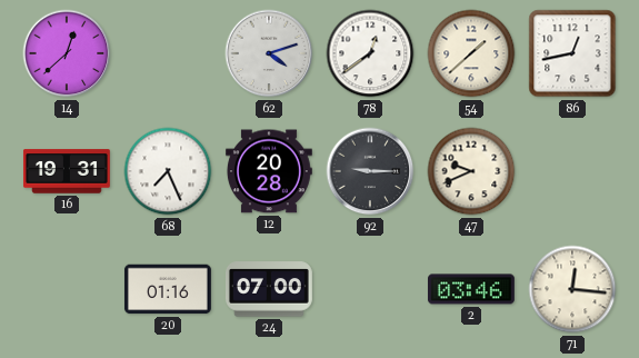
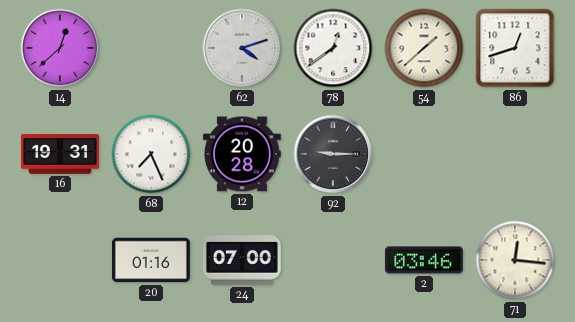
86: 12:43 -> 12:42
47: 9:41 -> none
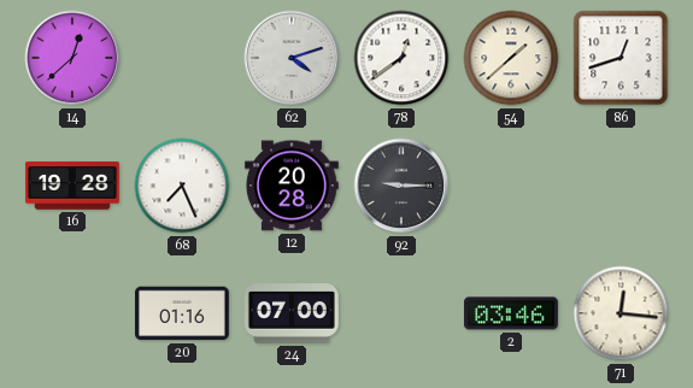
16: 19:31 -> 19:28
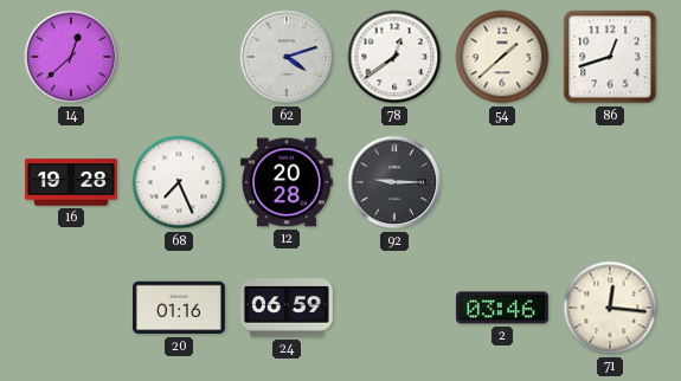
24: 07:00 -> 06:59
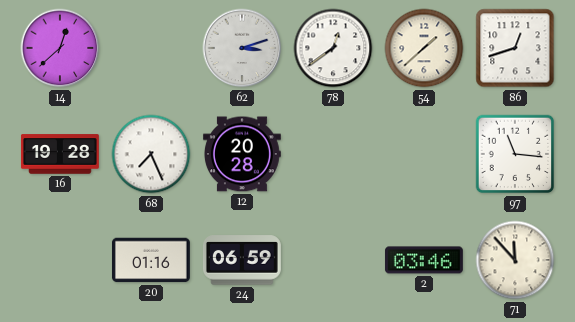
62: 4:12 -> 3:12
92: 9:15 -> none
97: none -> 11:16
71: 12:16 -> 11:53
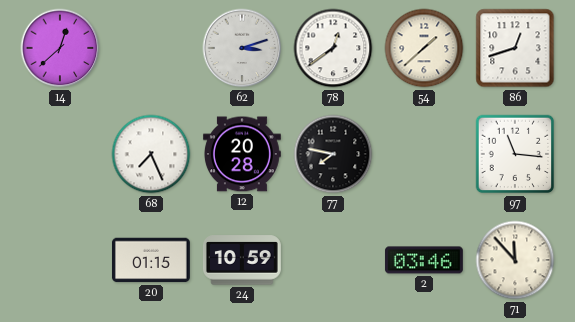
16: 19:28 -> none
77: none -> 7:47
20: 01:16 -> 01:15
24: 06:59 -> 10:59
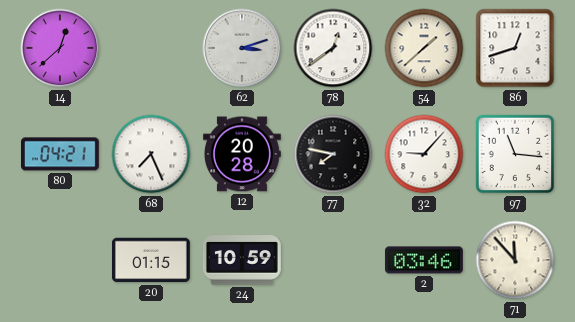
80: none -> 04:21
32: none -> 9:07
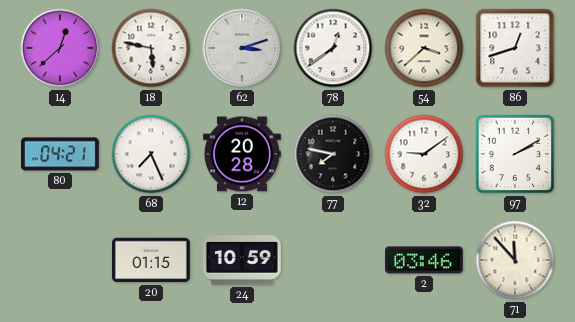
18: none -> 5:47
54: 1:38 -> 3:38
32: 9:07 -> 9:09
97: 11:16 -> 2:10
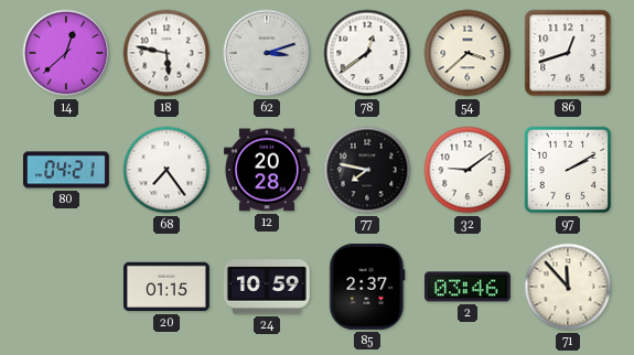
68: 7:26 -> 7:24
85: none -> 2:37
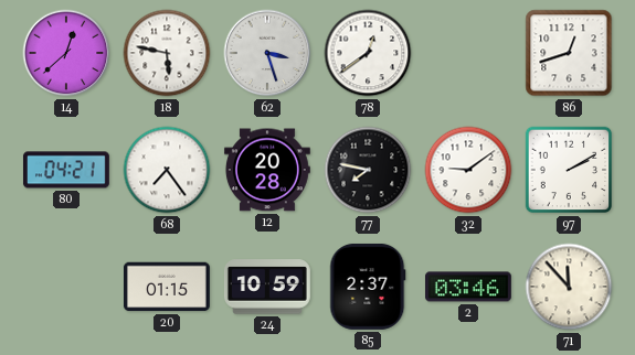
62: 3:12 -> 3:27
54: 3:38 -> none
